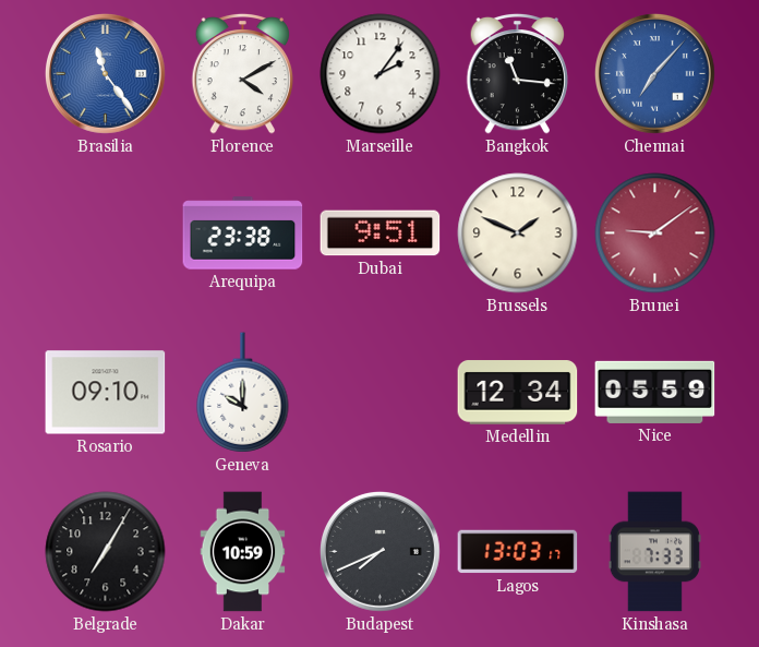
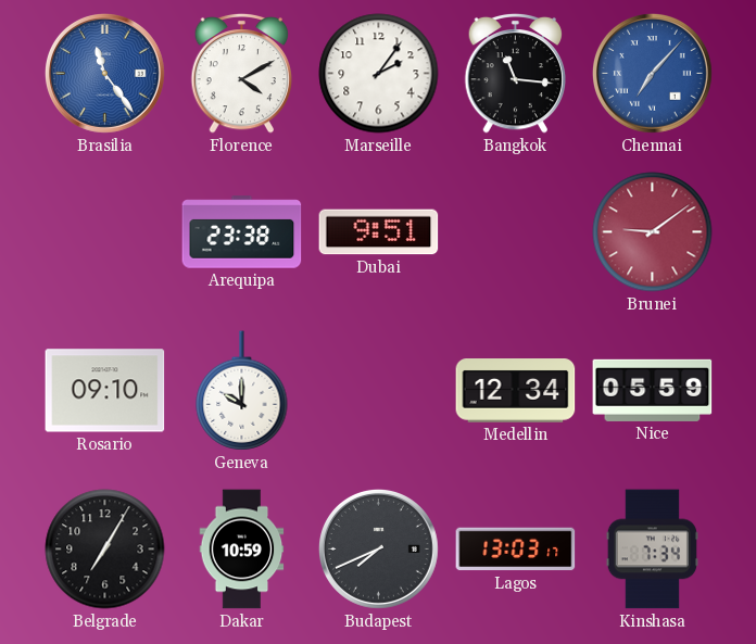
Brussels: 1:49 -> none
Kinshasa: 7:33 -> 7:34
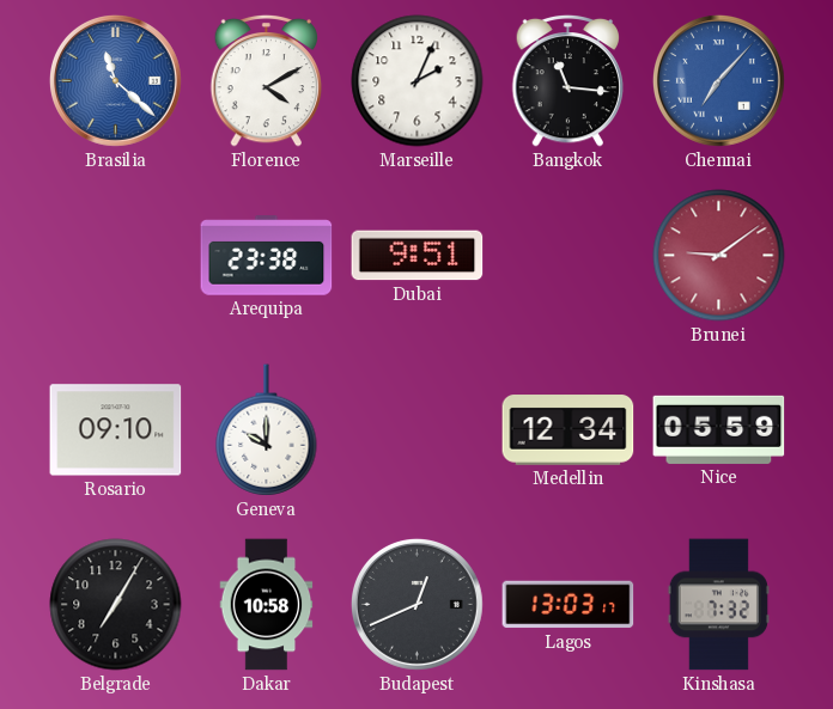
Brasilia: 11:24 -> 11:22
Marseille: 2:06 -> 2:04
Dakar: 10:59 -> 10:58
Budapest: 7:41 -> 12:41
Kinshasa: 7:34 -> 7:32
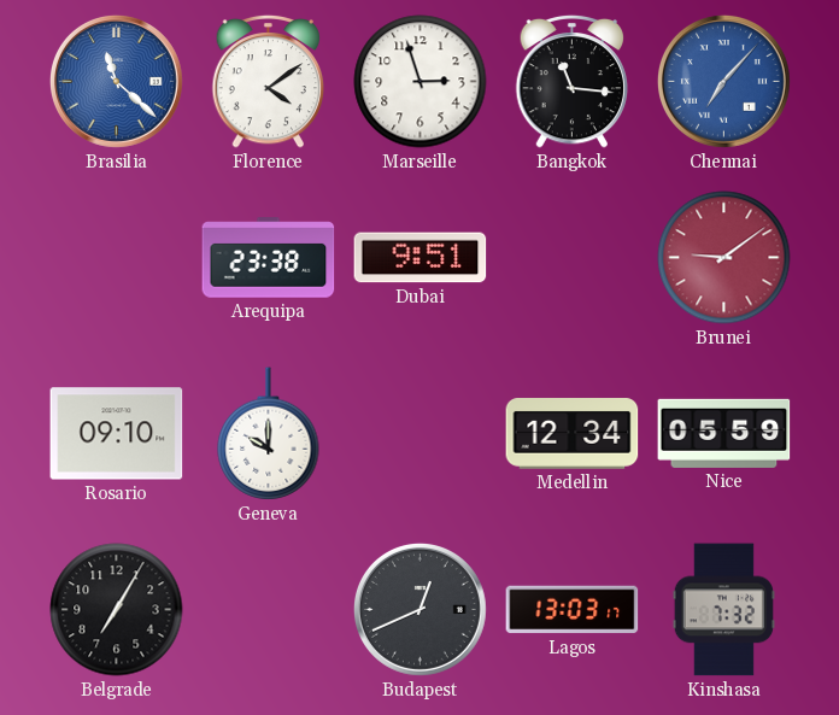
Florence: 4:10 -> 4:09
Marseille: 2:04 -> 2:57
Dakar: 10:58 -> none
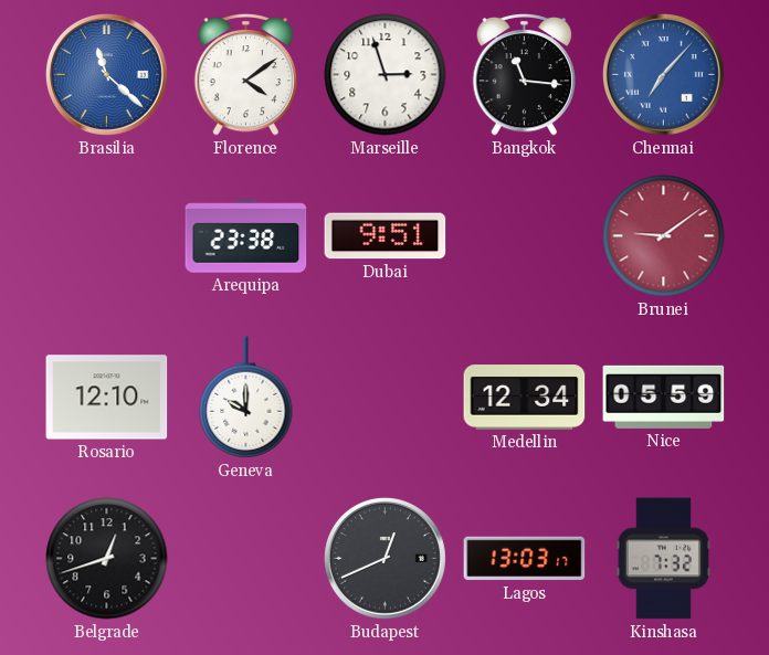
Rosario: 09:10 -> 12:10
Belgrade: 7:05 -> 12:42
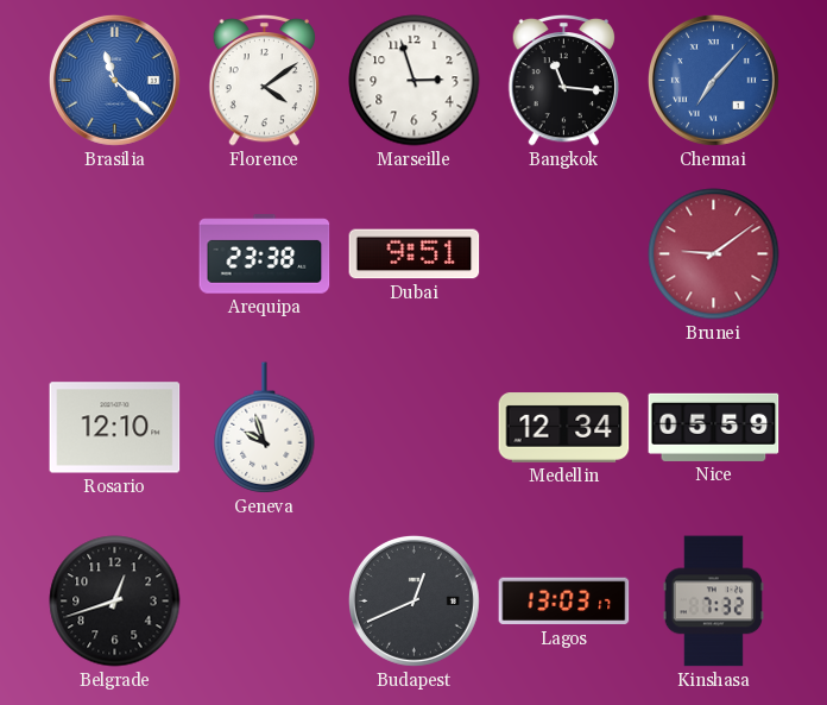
Geneva: 10:00 -> 9:57
